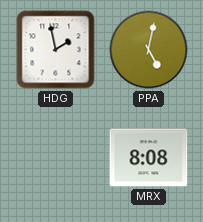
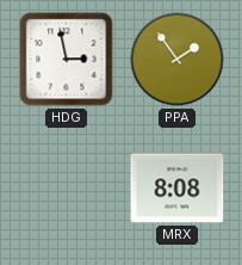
HDG: 1:58 -> 2:58
PPA: 5:02 -> 1:54
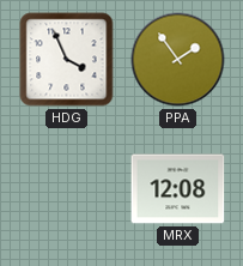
HDG: 2:58 -> 3:56
MRX: 8:08 -> 12:08
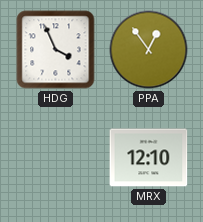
PPA: 1:54 -> 12:54
MRX: 12:08 -> 12:10
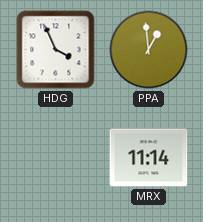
PPA: 12:54 -> 12:59
MRX: 12:10 -> 11:14
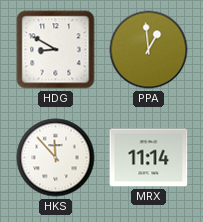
HDG: 3:56 -> 8:50
HKS: none -> 11:53
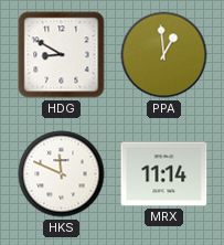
HKS: 11:53 -> 11:49
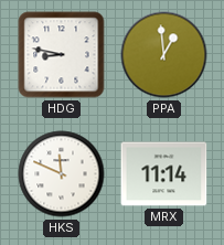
HDG: 8:50 -> 8:47
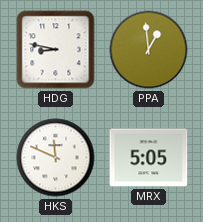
MRX: 11:14 -> 5:05
